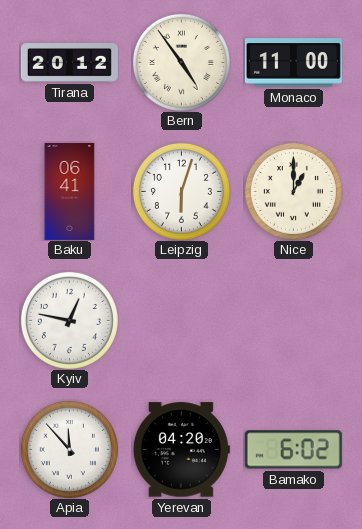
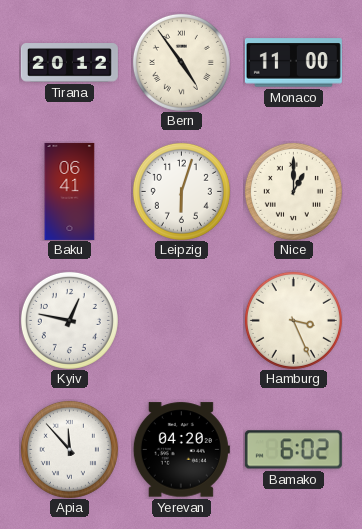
Hamburg: none -> 3:26
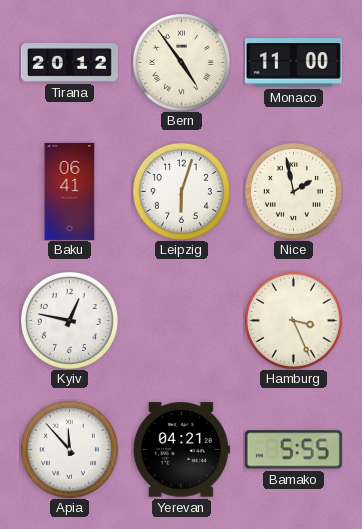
Nice: 1:00 -> 1:58
Yerevan: 04:20 -> 04:21
Bamako: 6:02 -> 5:55
